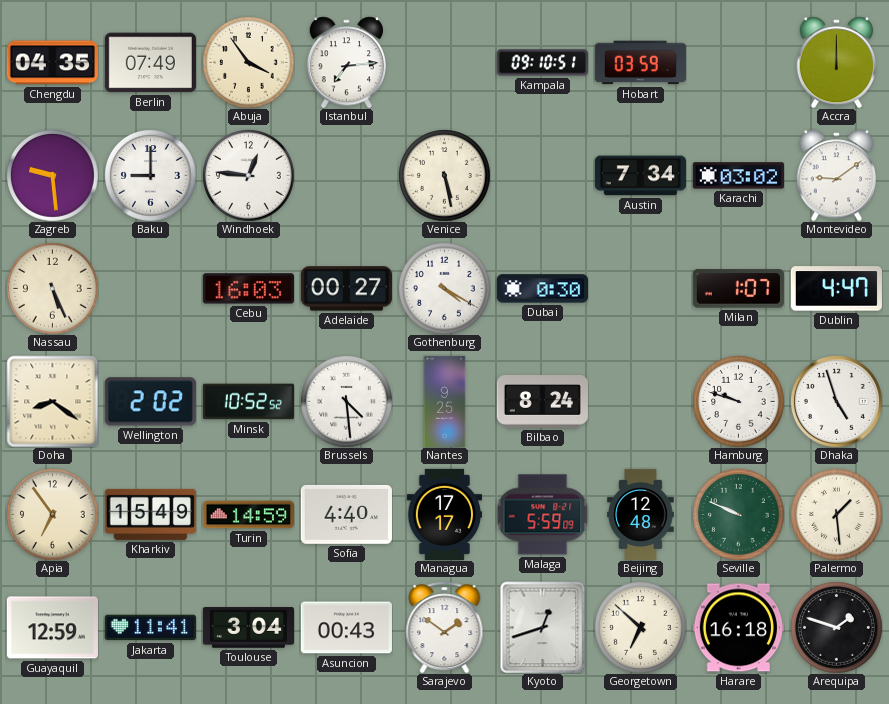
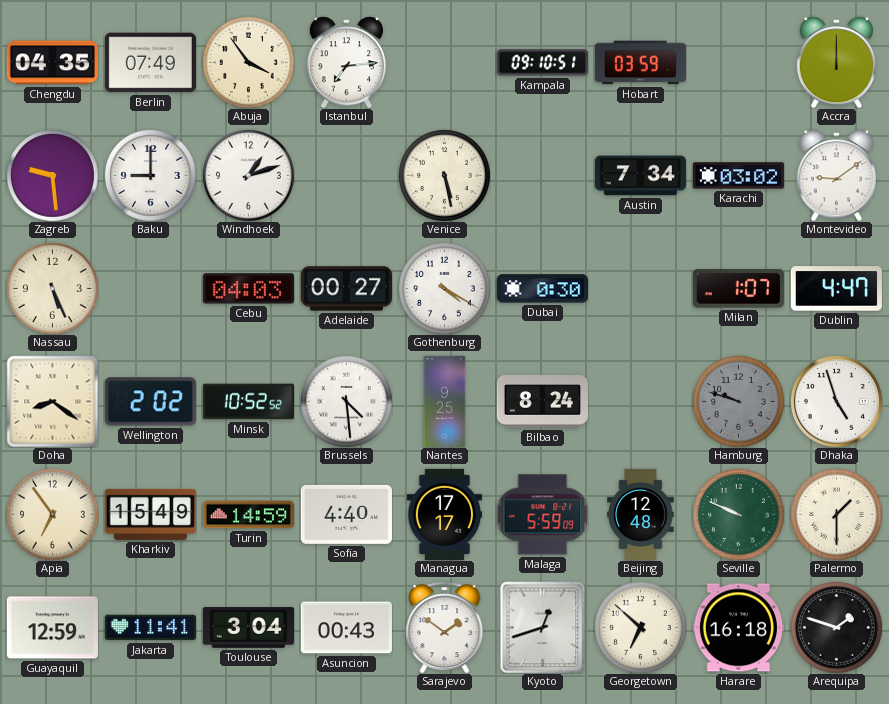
Windhoek: 12:46 -> 1:12
Cebu: 16:03 -> 04:03
Hamburg dial: white -> grey
Palermo: 1:29 -> 1:30
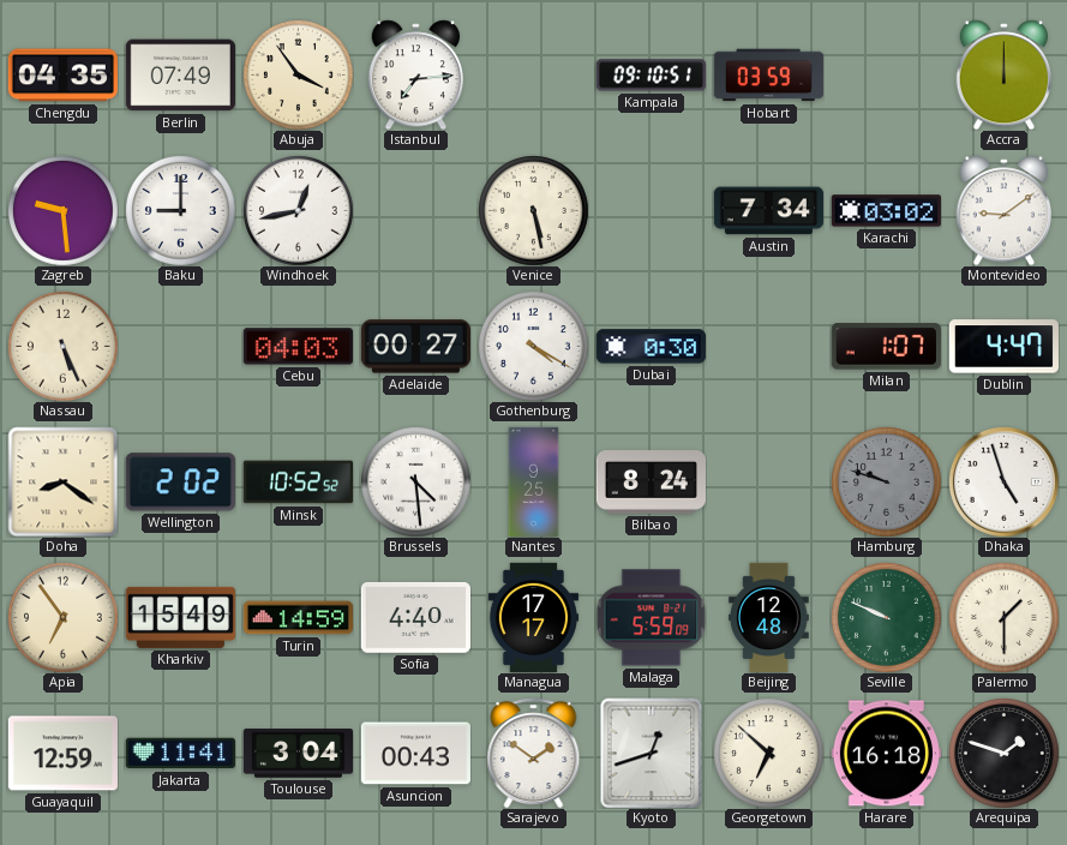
Windhoek: 1:12 -> 12:43
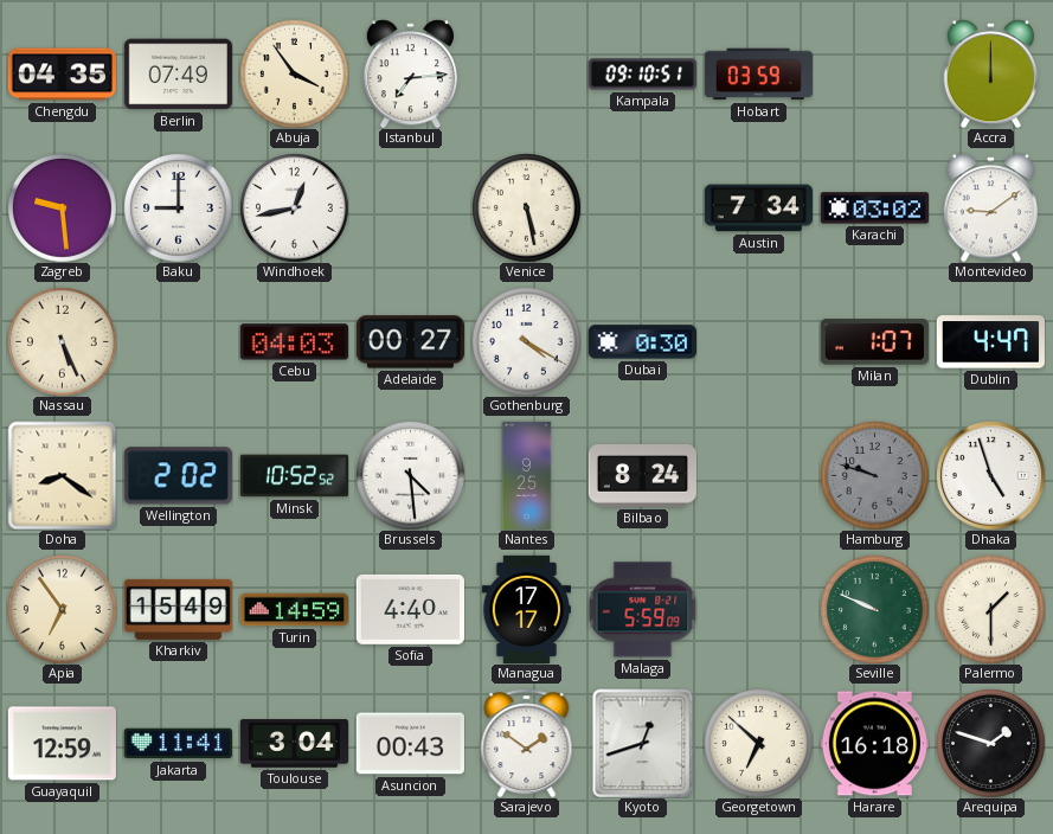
Beijing: 12:48 -> none
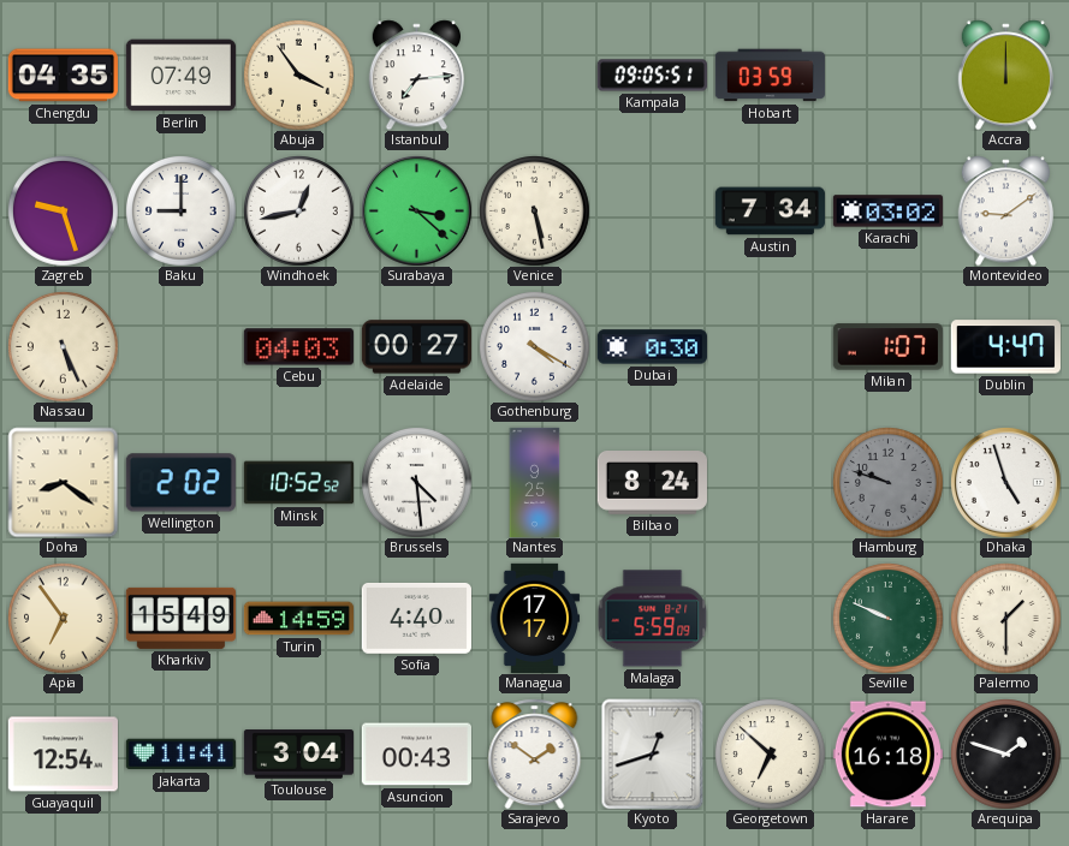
Kampala: 09:10 -> 09:05
Zagreb: 9:29 -> 9:27
Surabaya: none -> 3:22
Guayaquil: 12:59 -> 12:54
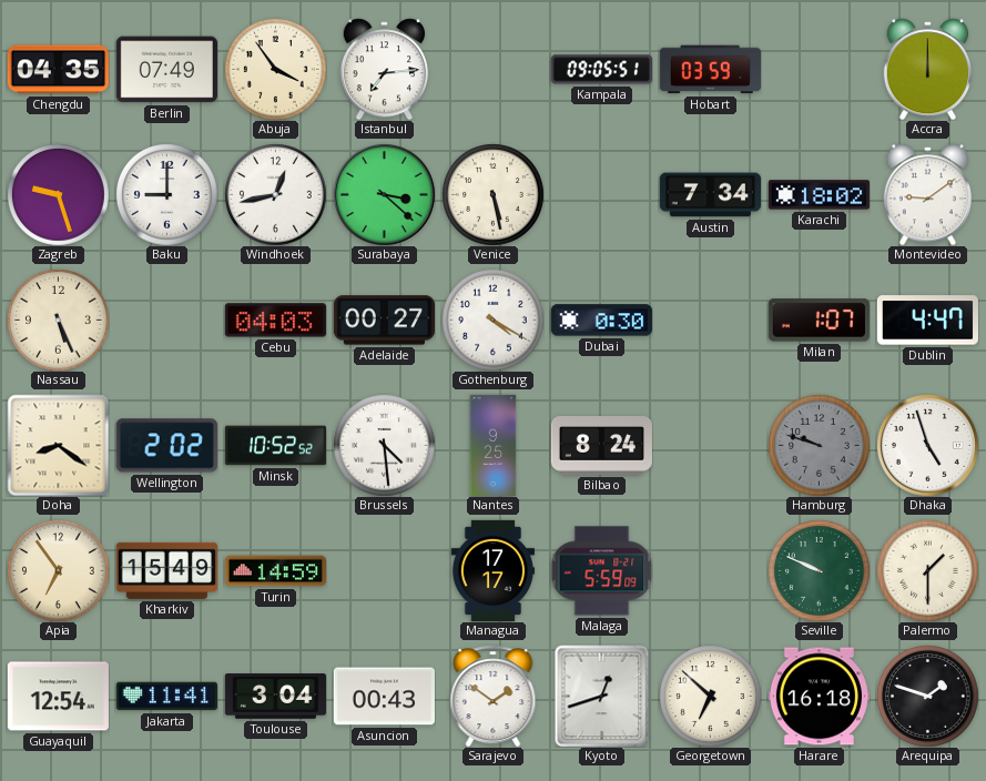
Karachi: 03:02 -> 18:02
Sofia: 4:40 -> none
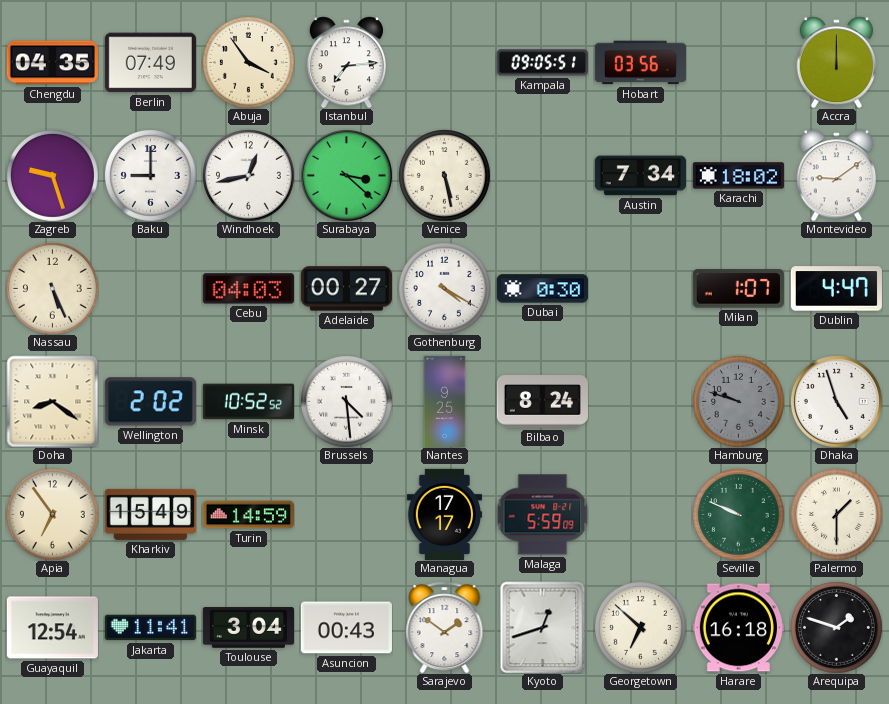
Hobart: 03:59 -> 03:56
